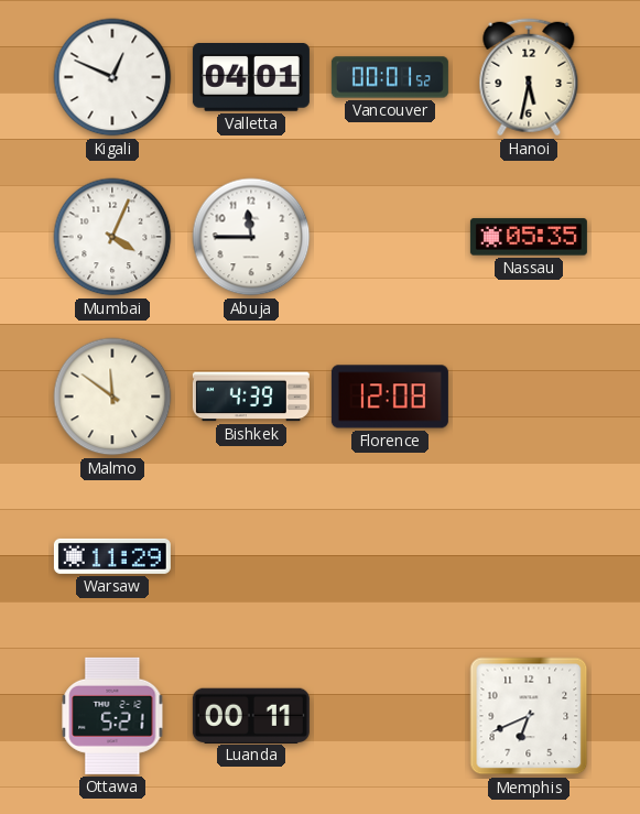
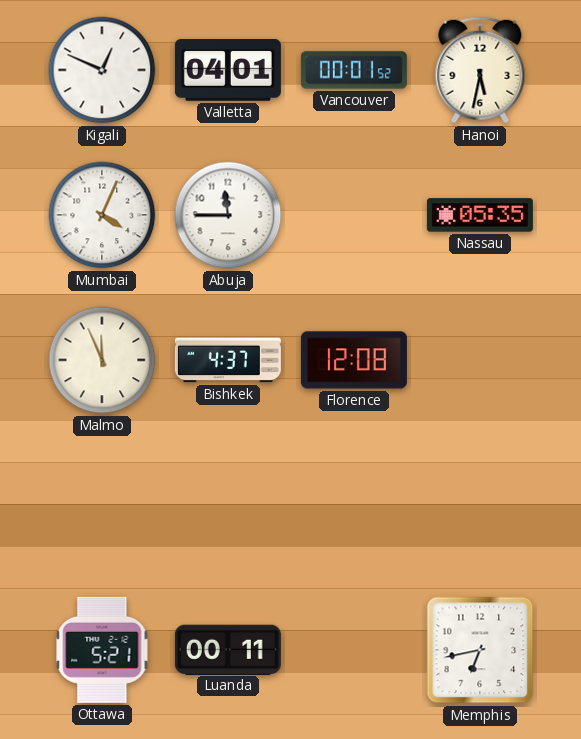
Malmo: 11:51 -> 11:56
Bishkek: 4:39 -> 4:37
Warsaw: 11:29 -> none
Memphis: 6:41 -> 6:43
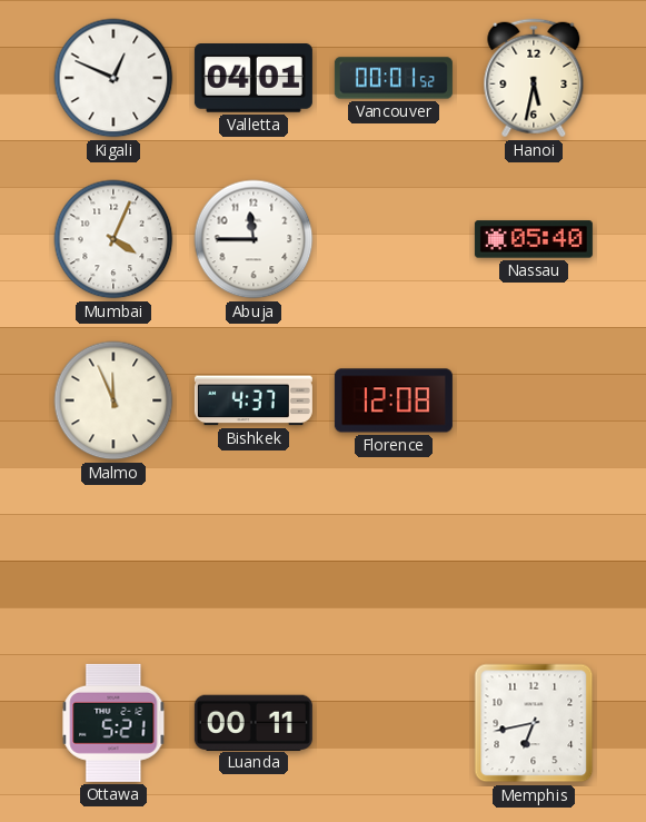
Nassau: 05:35 -> 05:40
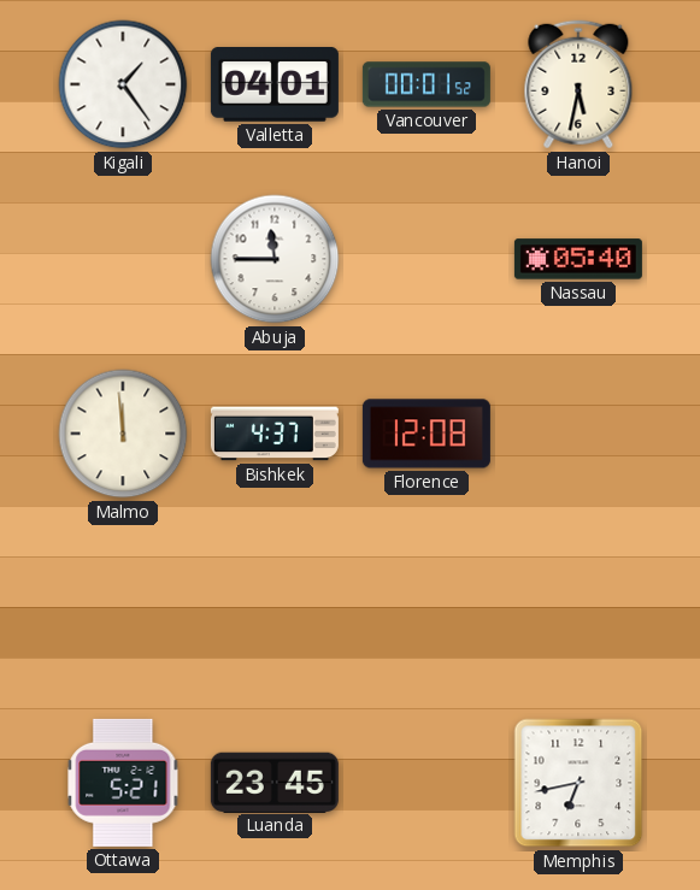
Kigali: 12:49 -> 1:24
Mumbai: 4:04 -> none
Malmo: 11:56 -> 11:59
Luanda: 00:11 -> 23:45
